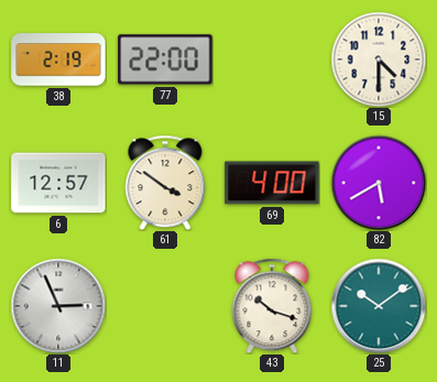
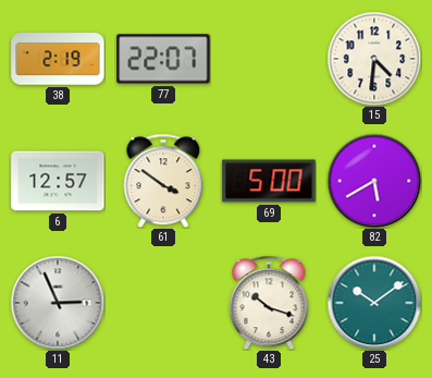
77: 22:00 -> 22:07
15: 4:30 -> 4:31
69: 4:00 -> 5:00
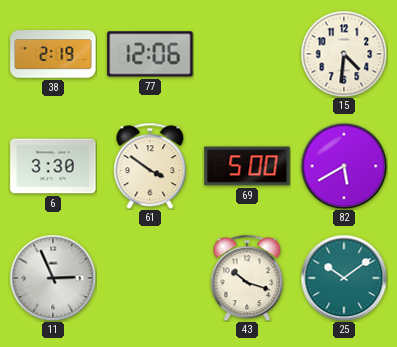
77: 22:07 -> 12:06
6: 12:57 -> 3:30
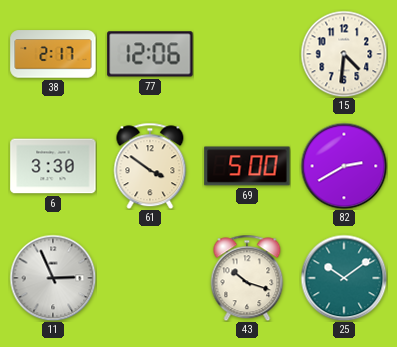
38: 2:19 -> 2:17
82: 5:40 -> 2:40
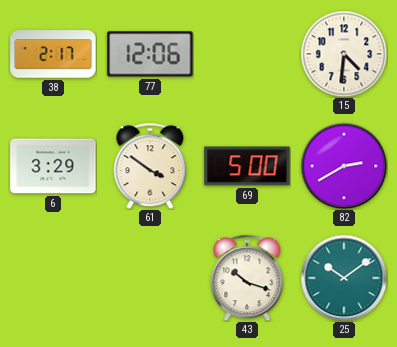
6: 3:30 -> 3:29
11: 2:56 -> none
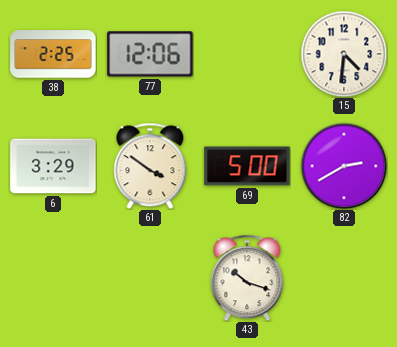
38: 2:17 -> 2:25
25: 10:09 -> none
